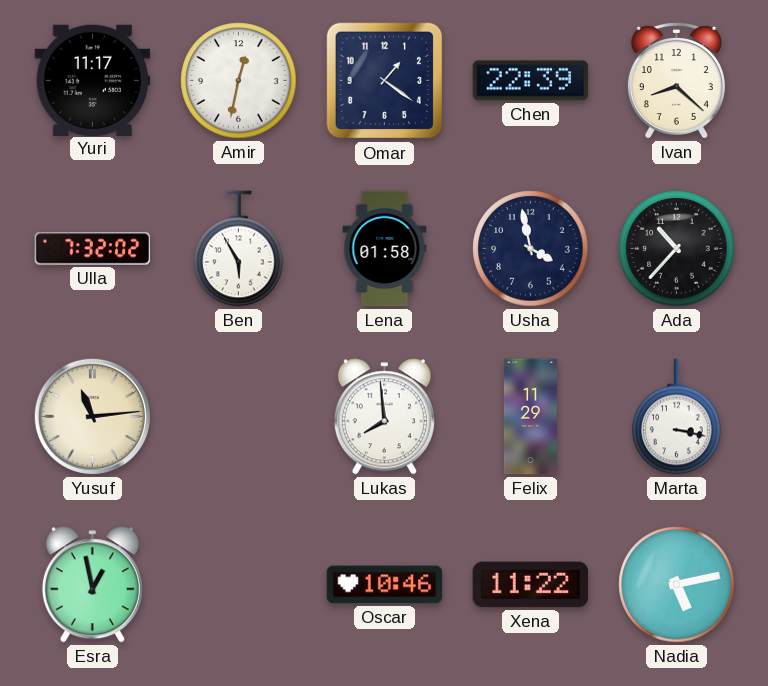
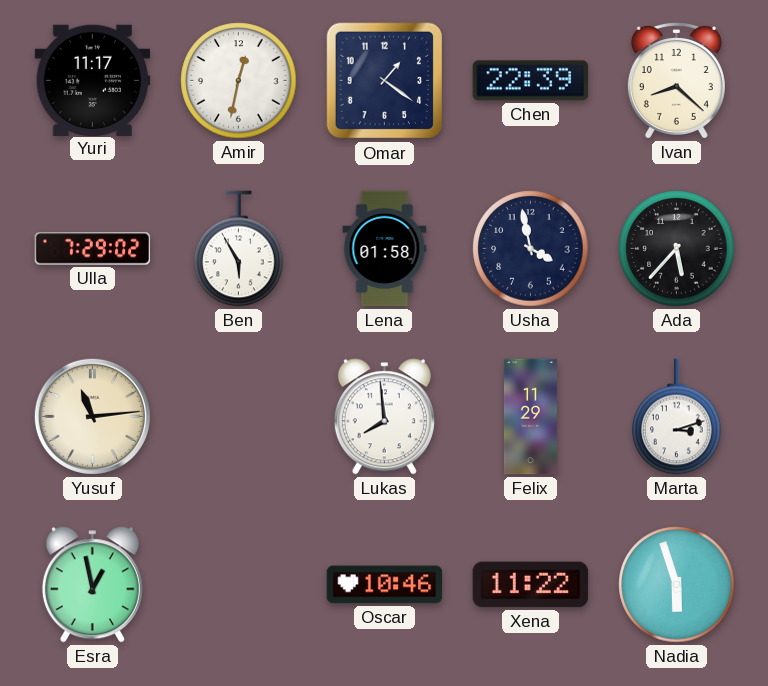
Ulla: 7:32 -> 7:29
Ada: 10:37 -> 5:37
Marta: 3:17 -> 3:12
Nadia: 5:13 -> 5:57
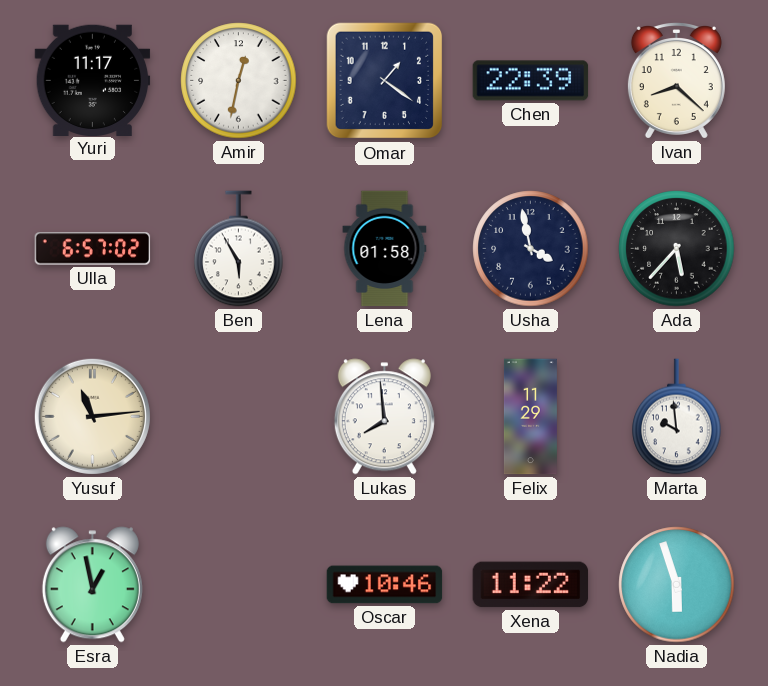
Ulla: 7:29 -> 6:57
Marta: 3:12 -> 9:59
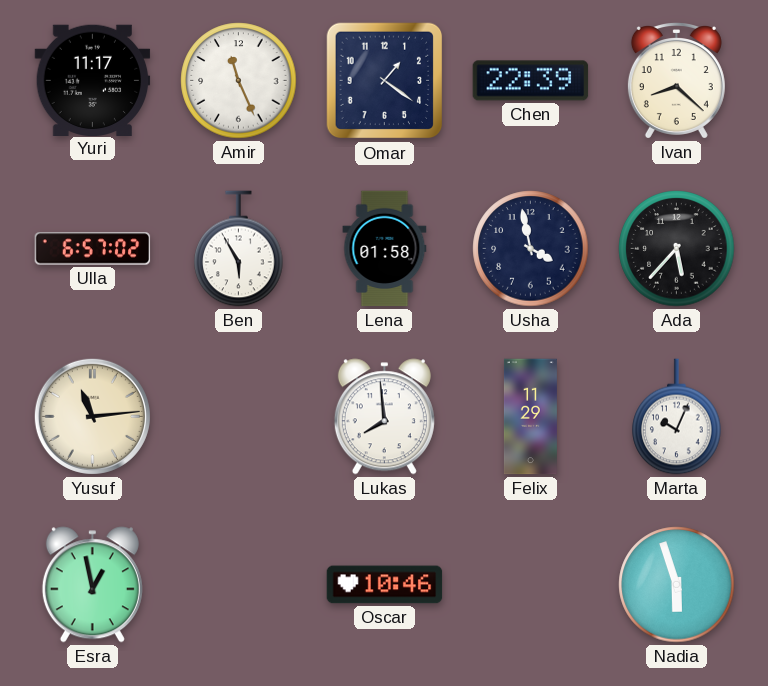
Amir: 12:32 -> 11:26
Marta: 9:59 -> 10:04
Xena: 11:22 -> none
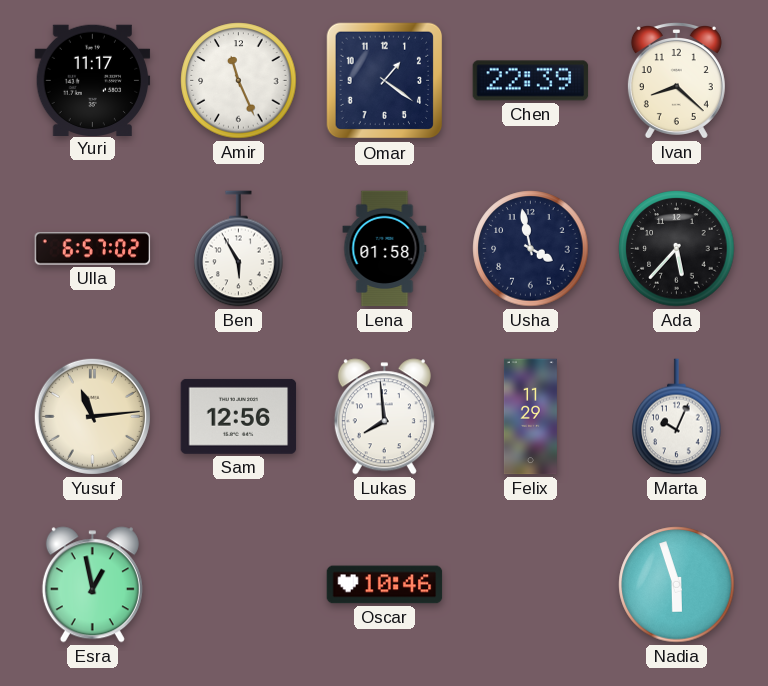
Sam: none -> 12:56
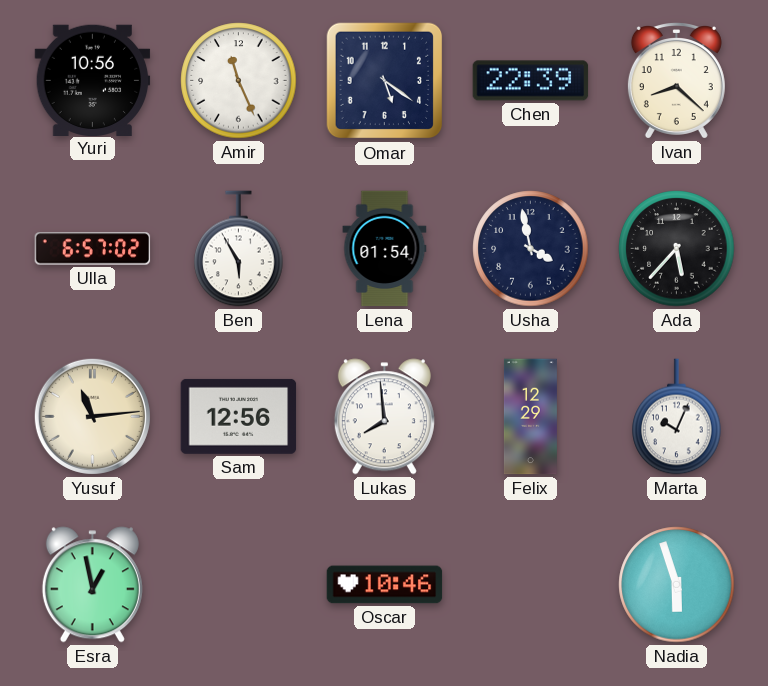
Yuri: 11:17 -> 10:56
Omar: 1:21 -> 5:21
Lena: 01:58 -> 01:54
Felix: 11:29 -> 12:29
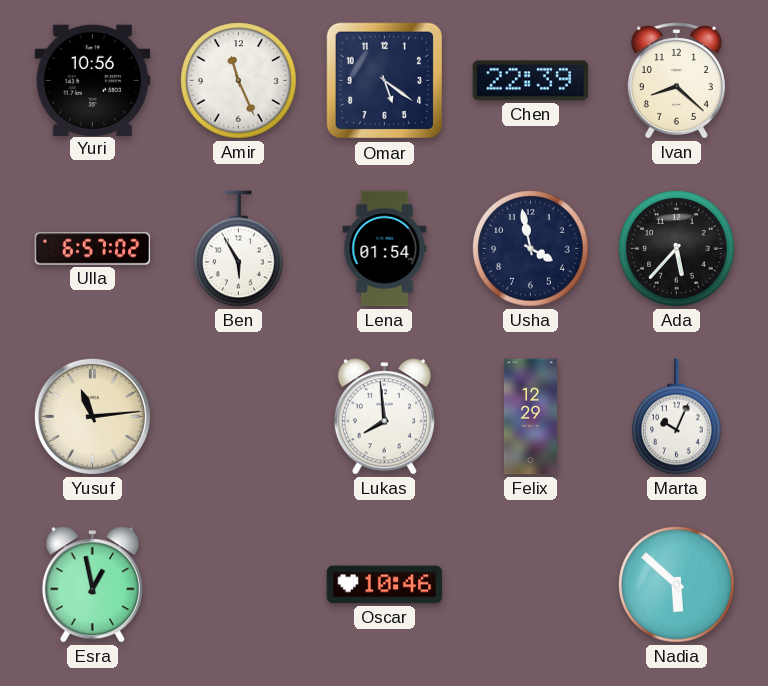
Sam: 12:56 -> none
Nadia: 5:57 -> 5:52
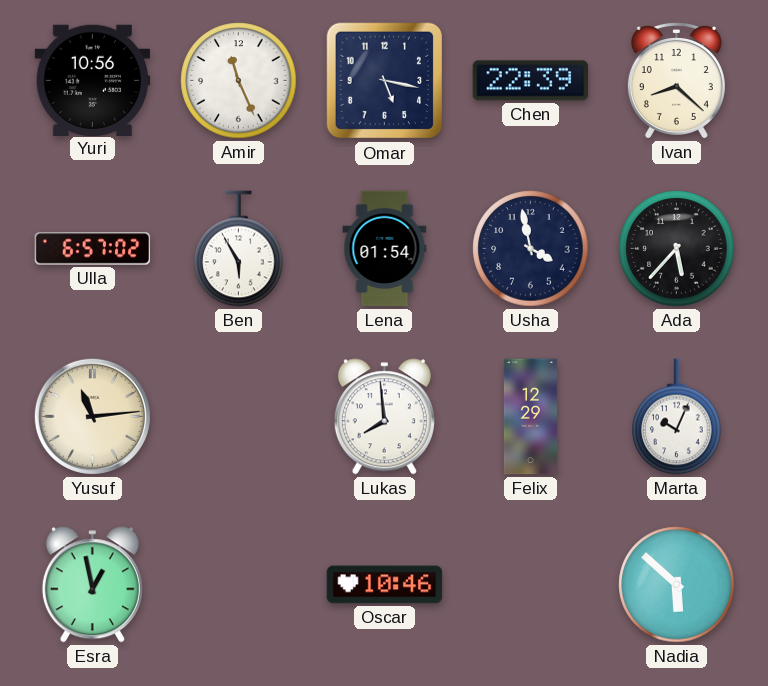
Omar: 5:21 -> 5:17
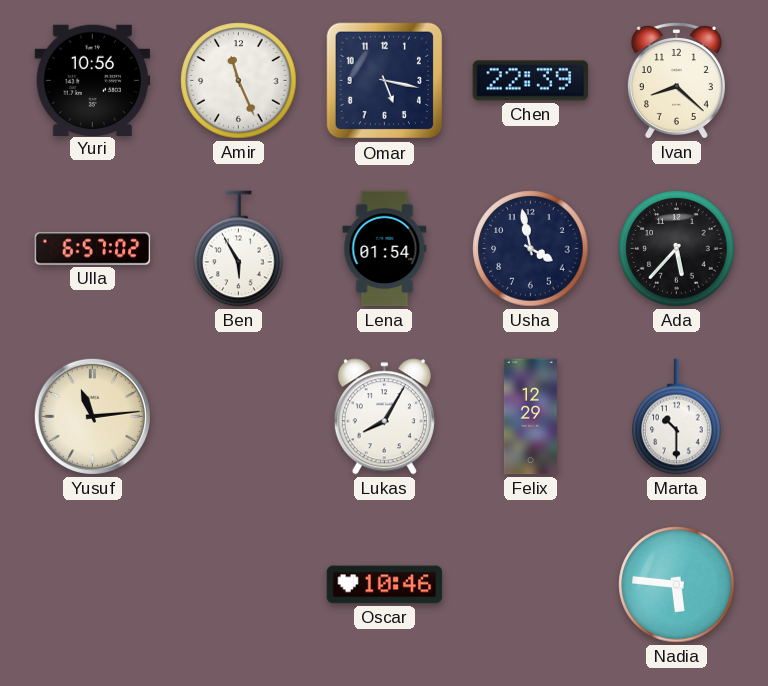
Lukas: 7:59 -> 8:05
Marta: 10:04 -> 10:30
Esra: 12:58 -> none
Nadia: 5:52 -> 5:46
